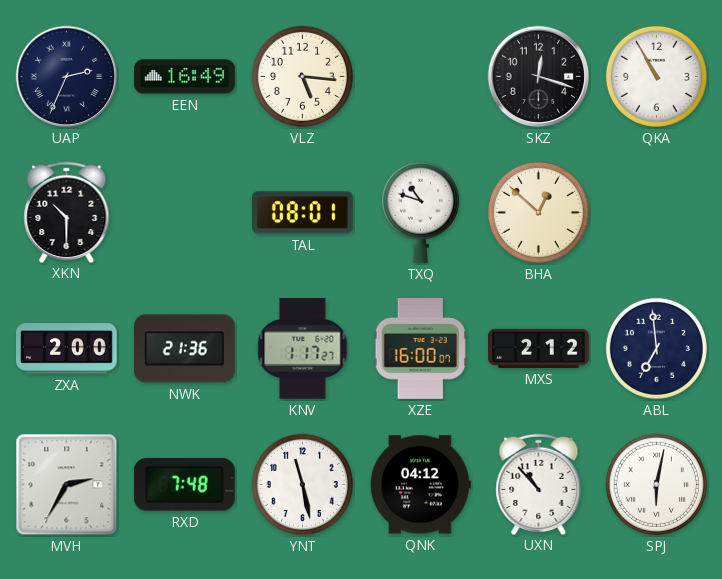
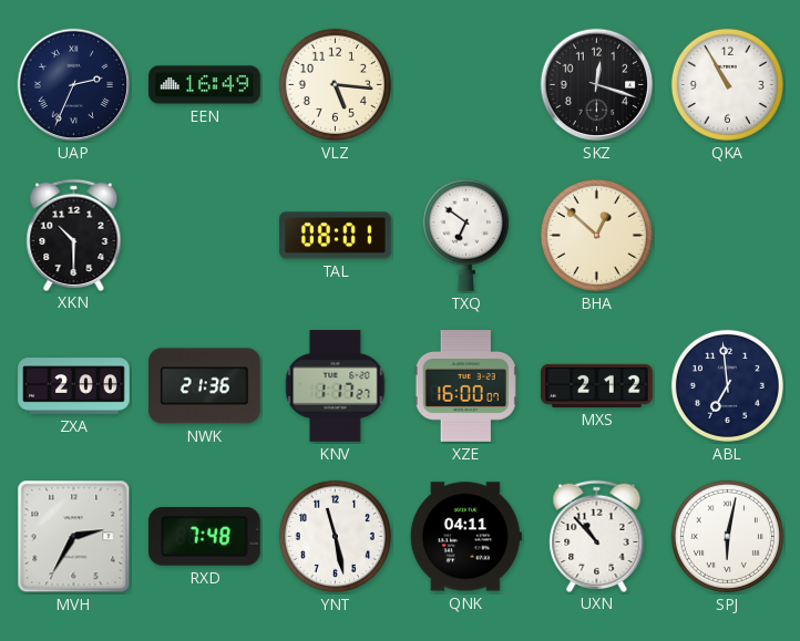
TXQ: 10:48 -> 6:51
QNK: 04:12 -> 04:11
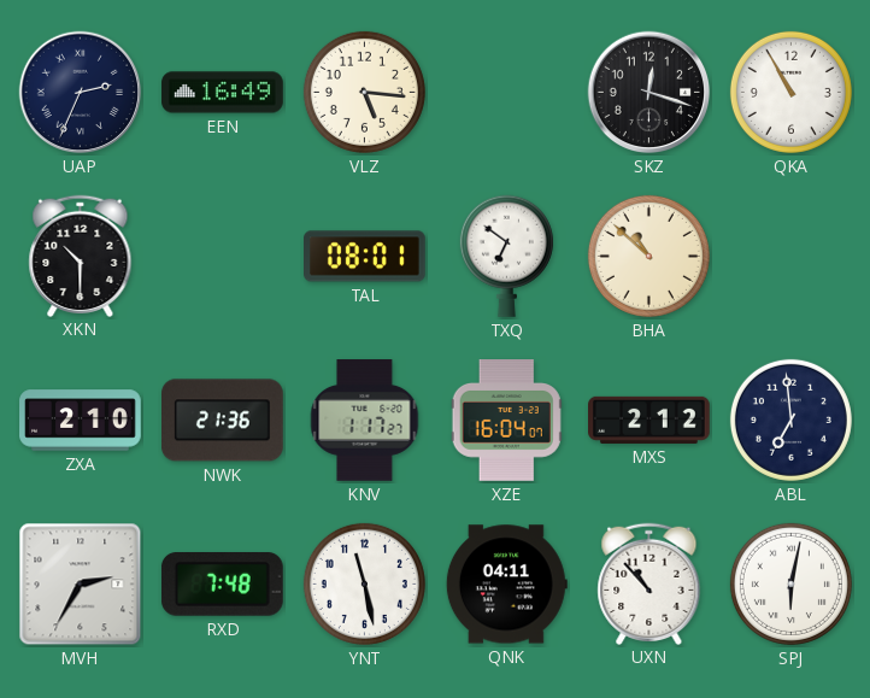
BHA: 12:52 -> 10:52
ZXA: 2:00 -> 2:10
XZE: 16:00 -> 16:04
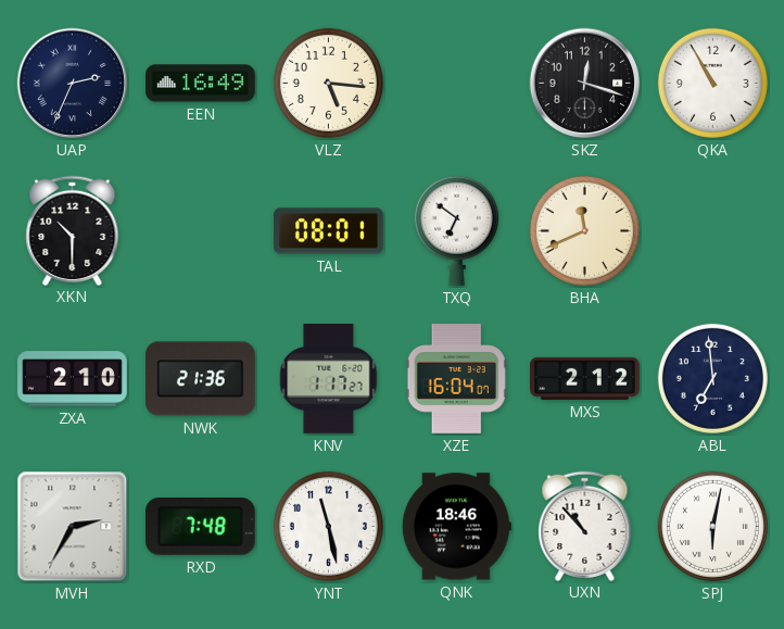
BHA: 10:52 -> 11:41
QNK: 04:11 -> 18:46
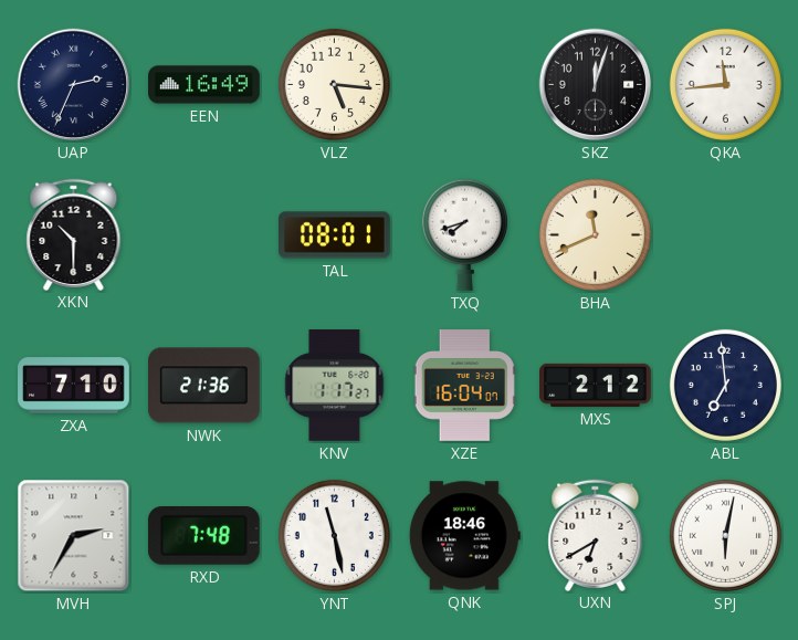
SKZ: 12:18 -> 12:03
QKA: 10:55 -> 11:44
TXQ: 6:51 -> 7:42
ZXA: 2:10 -> 7:10
UXN: 10:53 -> 6:40
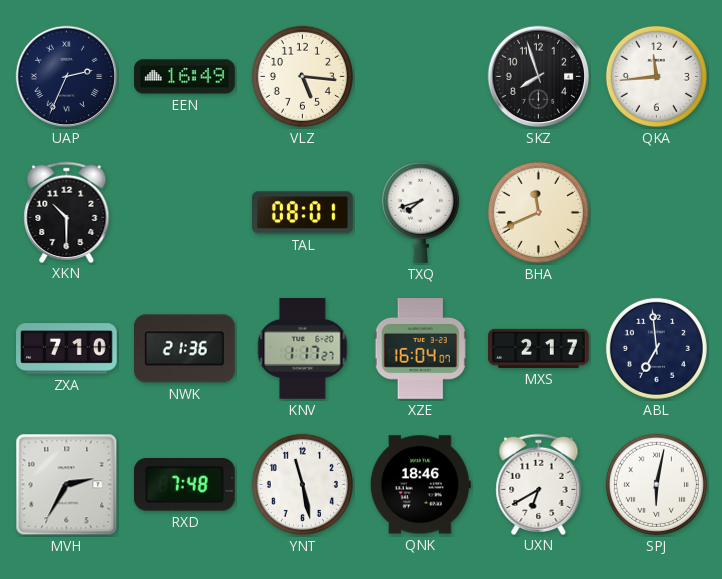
SKZ: 12:03 -> 7:57
MXS: 2:12 -> 2:17
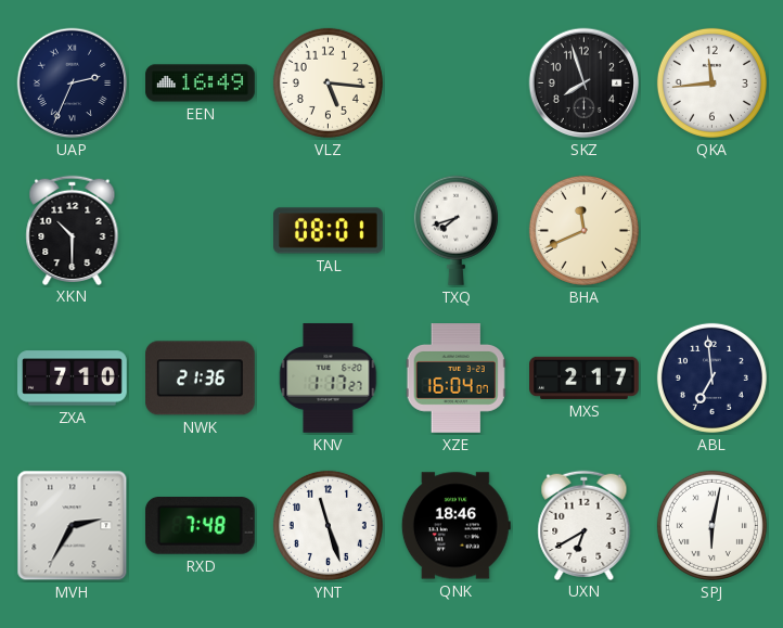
YNT: 11:28 -> 11:27
